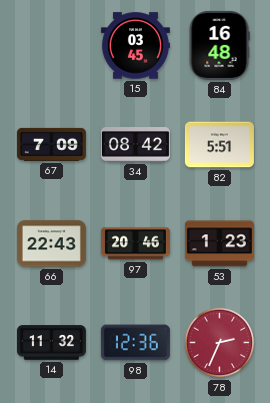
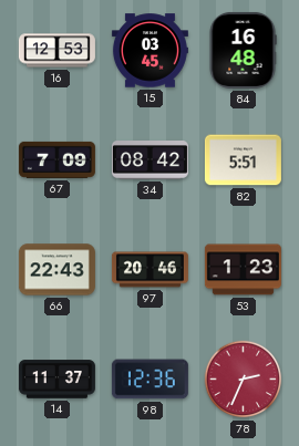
16: none -> 12:53
14: 11:32 -> 11:37
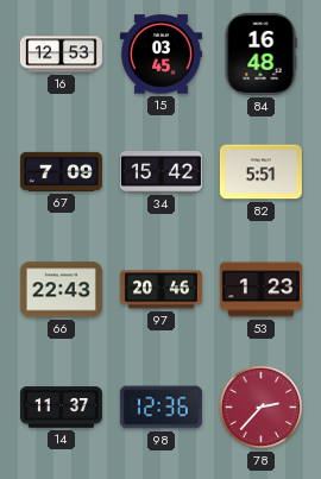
34: 08:42 -> 15:42
78: 2:34 -> 2:37
